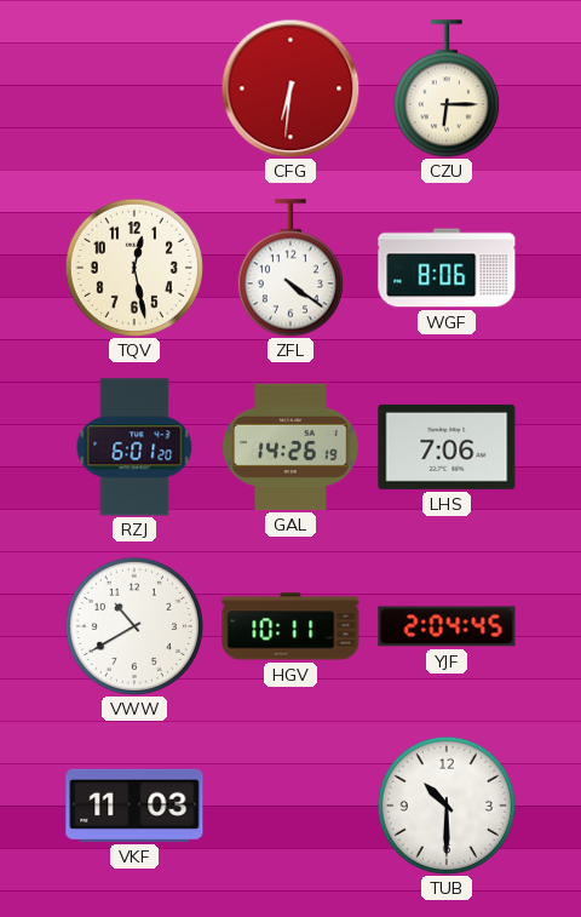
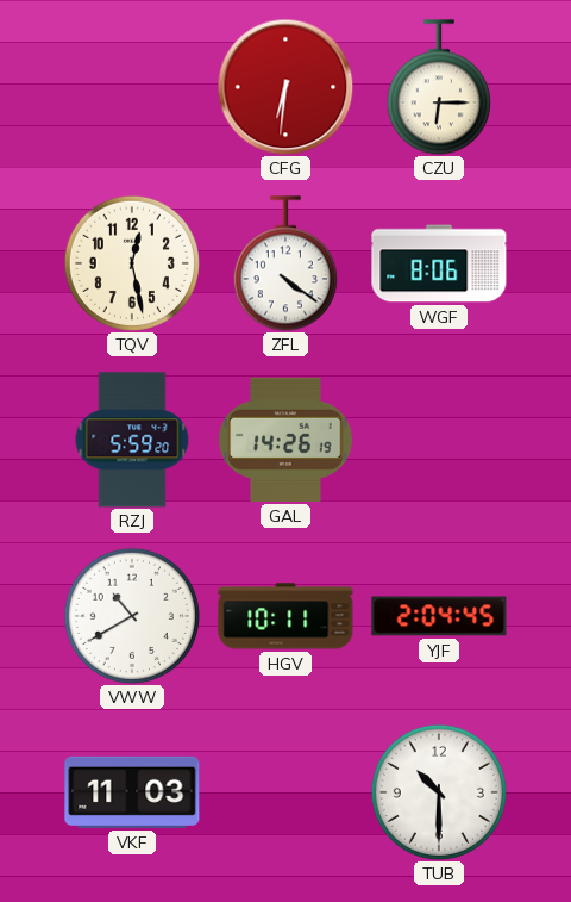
RZJ: 6:01 -> 5:59
LHS: 7:06 -> none
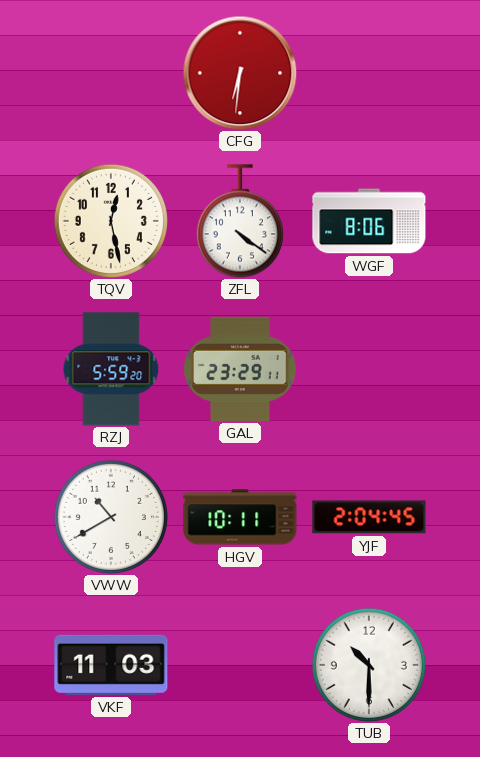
CZU: 6:15 -> none
GAL: 14:26 -> 23:29
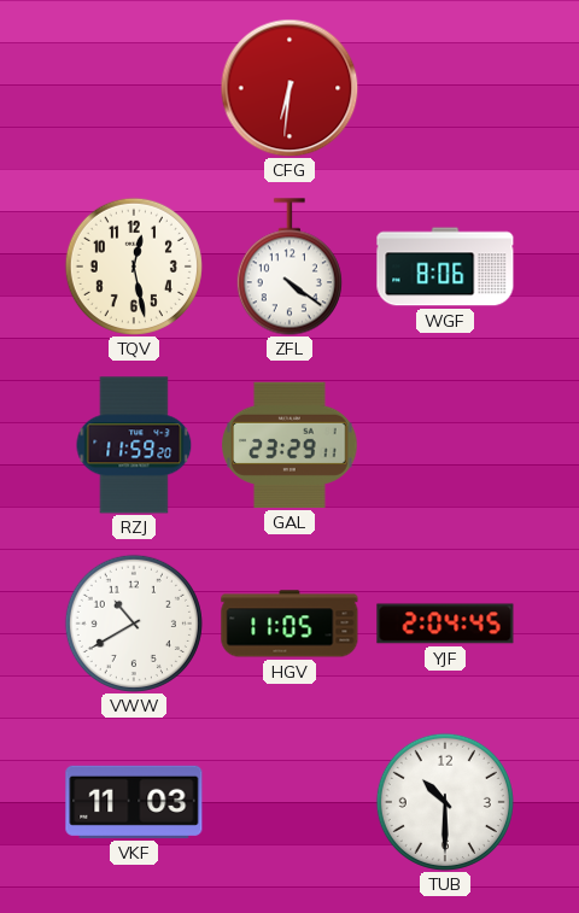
RZJ: 5:59 -> 11:59
HGV: 10:11 -> 11:05
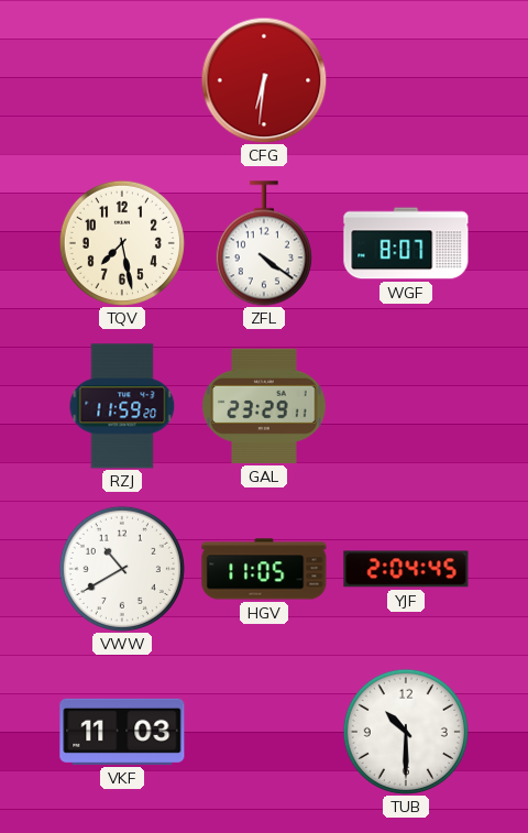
TQV: 12:28 -> 7:28
WGF: 8:06 -> 8:07
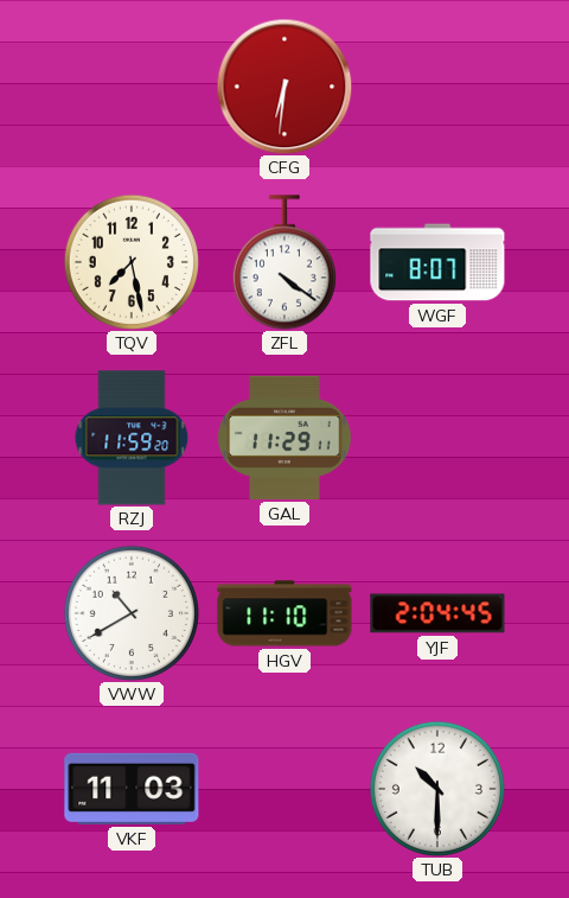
GAL: 23:29 -> 11:29
HGV: 11:05 -> 11:10
